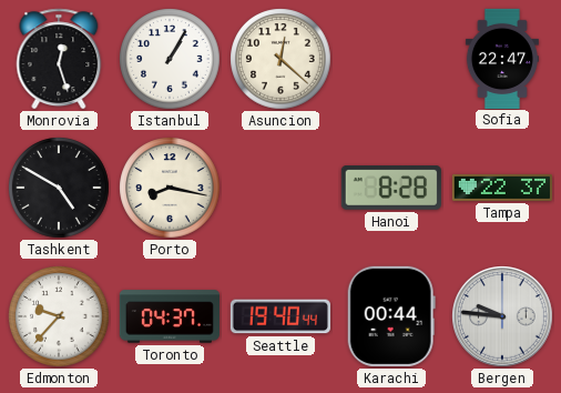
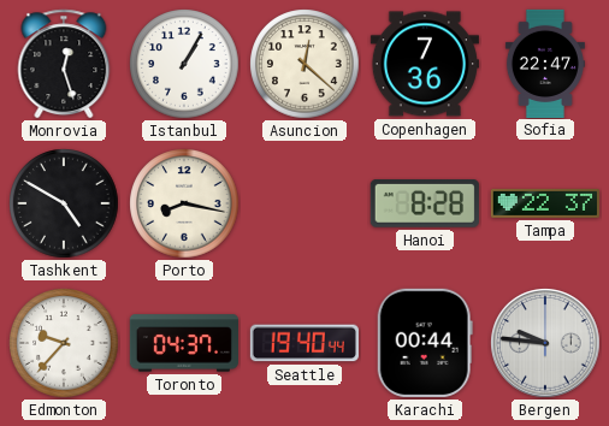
Copenhagen: none -> 7:36
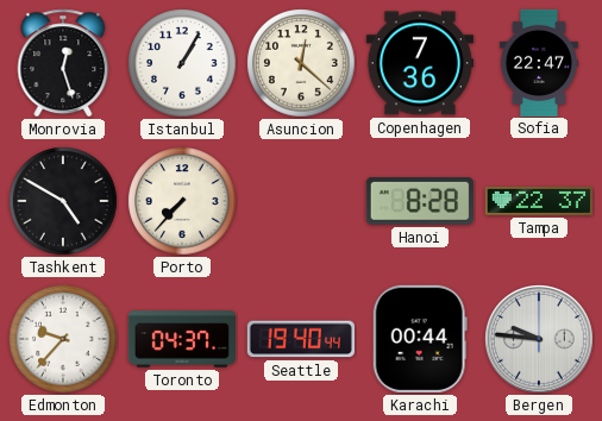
Porto: 8:17 -> 7:37
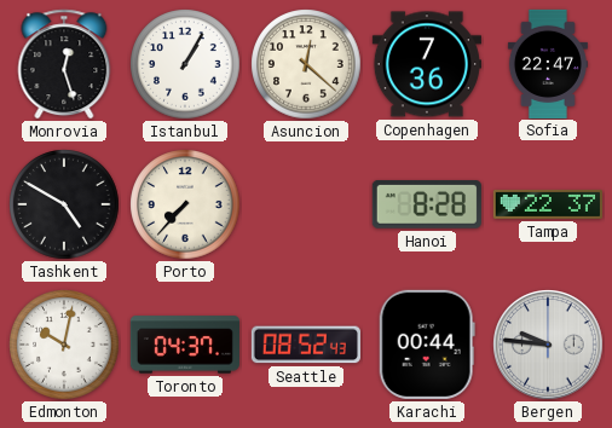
Edmonton: 9:37 -> 10:02
Seattle: 19:40 -> 08:52
